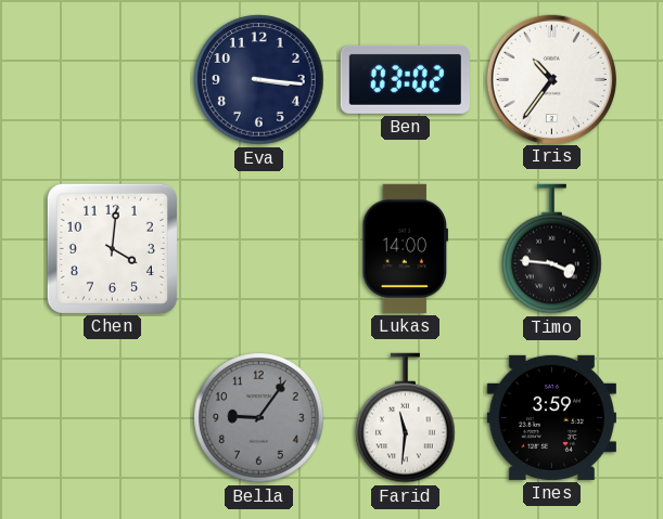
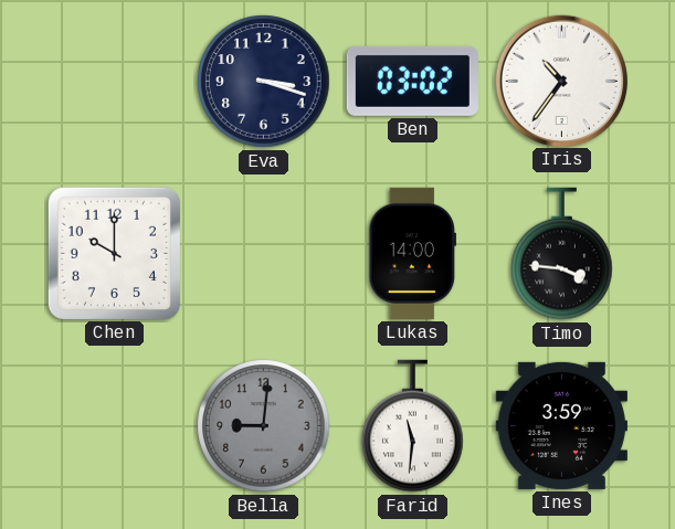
Eva: 3:16 -> 3:18
Chen: 4:01 -> 10:00
Bella: 9:06 -> 9:01
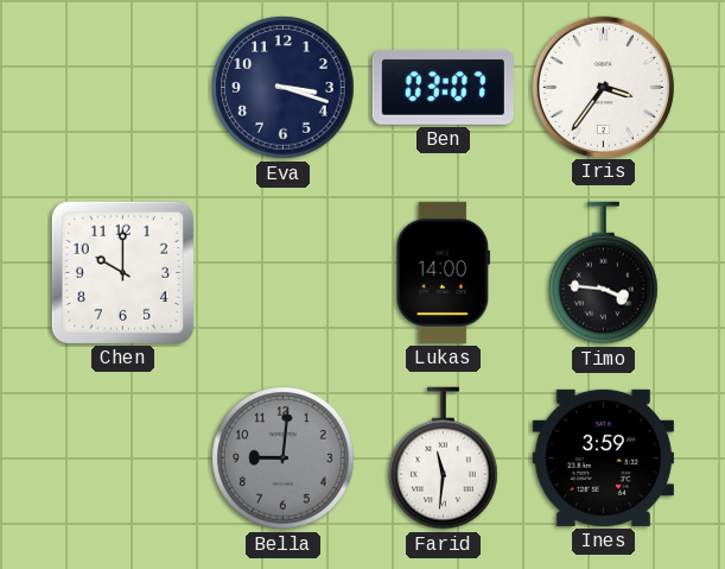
Ben: 03:02 -> 03:07
Iris: 10:36 -> 3:36
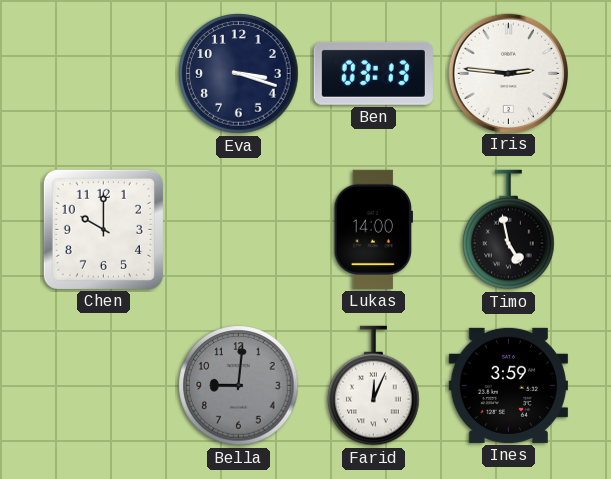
Ben: 03:07 -> 03:13
Iris: 3:36 -> 2:46
Timo: 3:46 -> 4:58
Farid: 11:31 -> 12:04
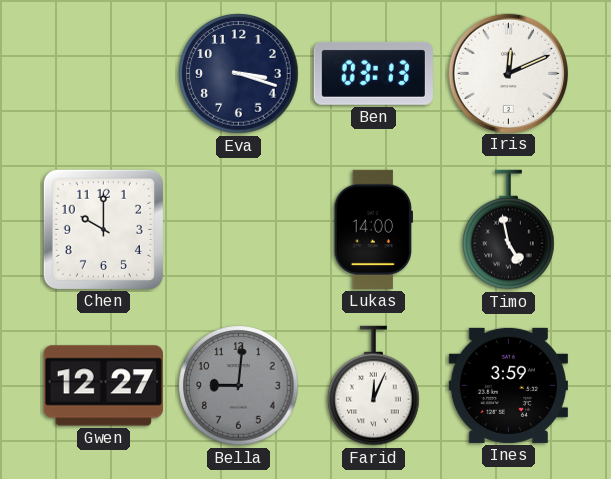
Iris: 2:46 -> 12:11
Gwen: none -> 12:27
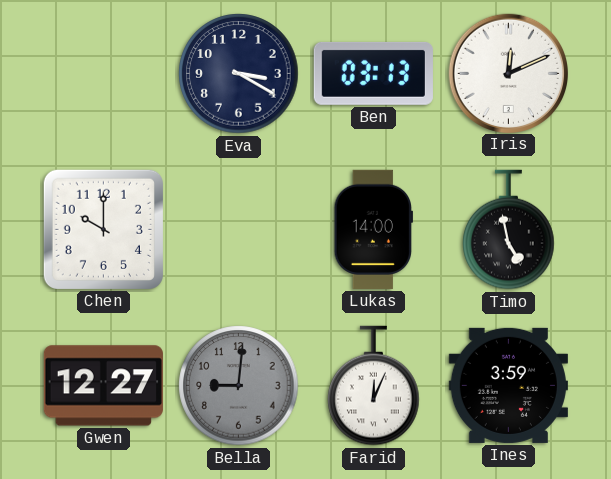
Eva: 3:18 -> 3:20
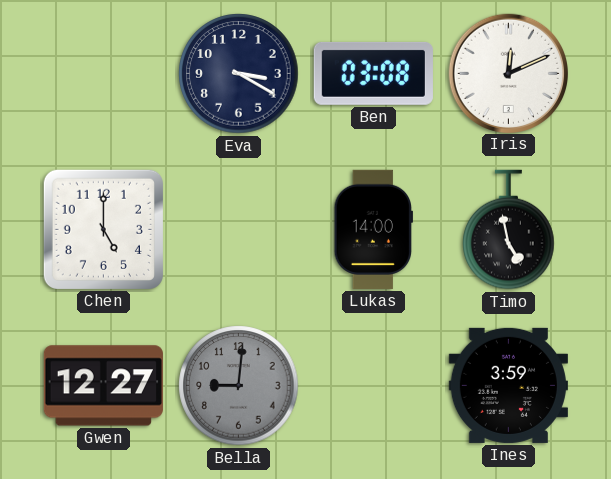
Ben: 03:13 -> 03:08
Chen: 10:00 -> 5:00
Farid: 12:04 -> none
